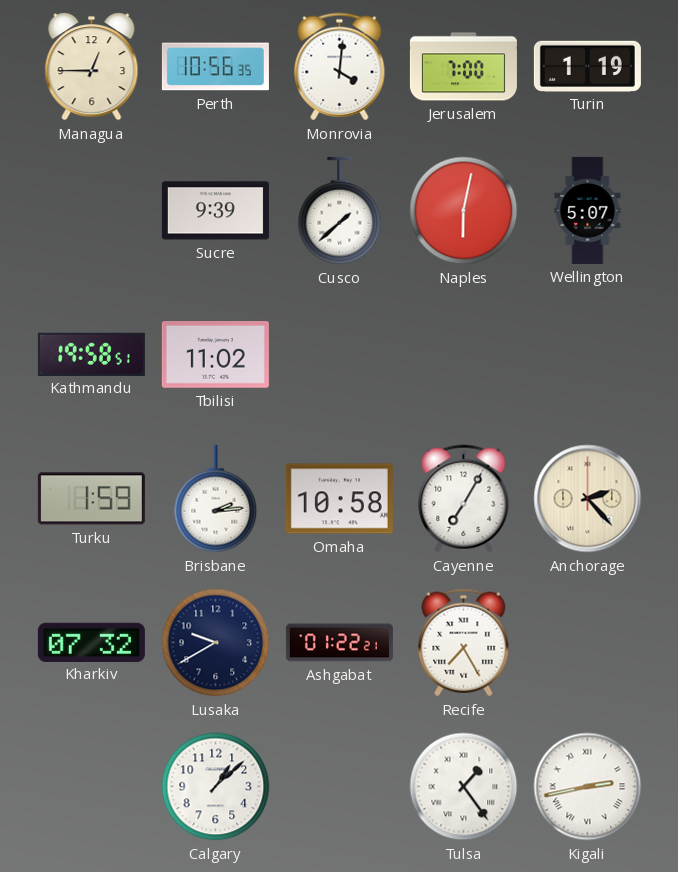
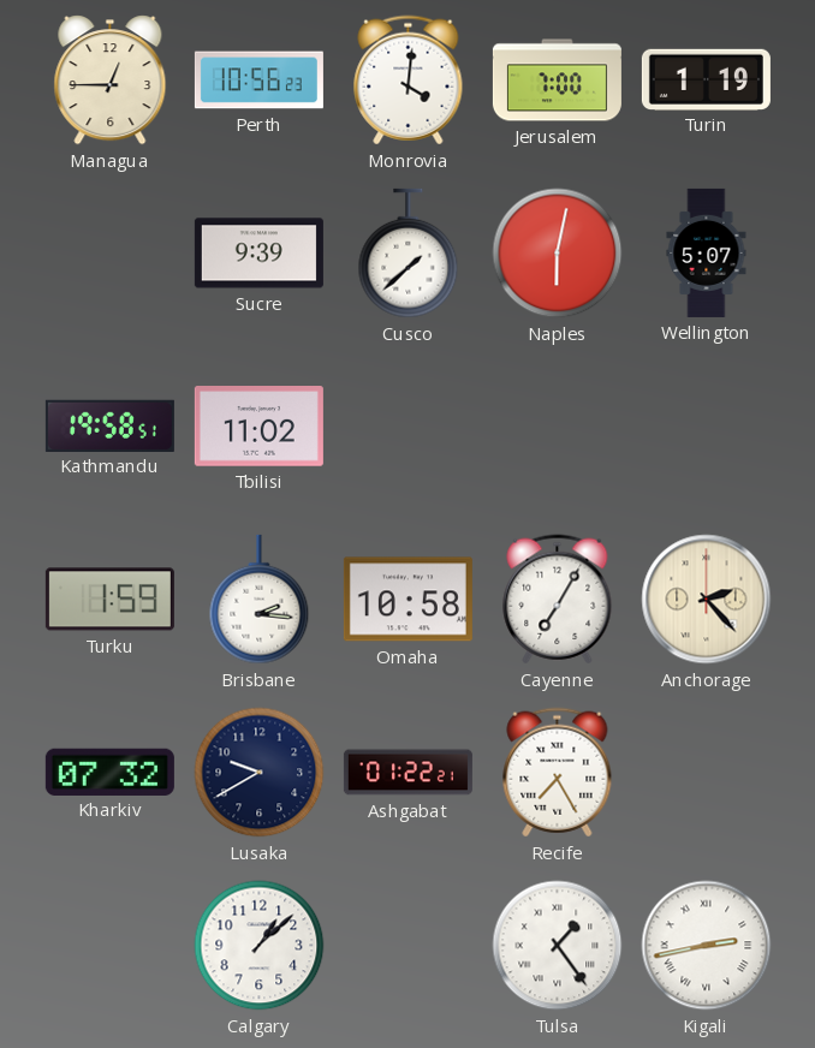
Perth: 10:56:35 -> 10:56:23
Brisbane: 2:14 -> 2:16
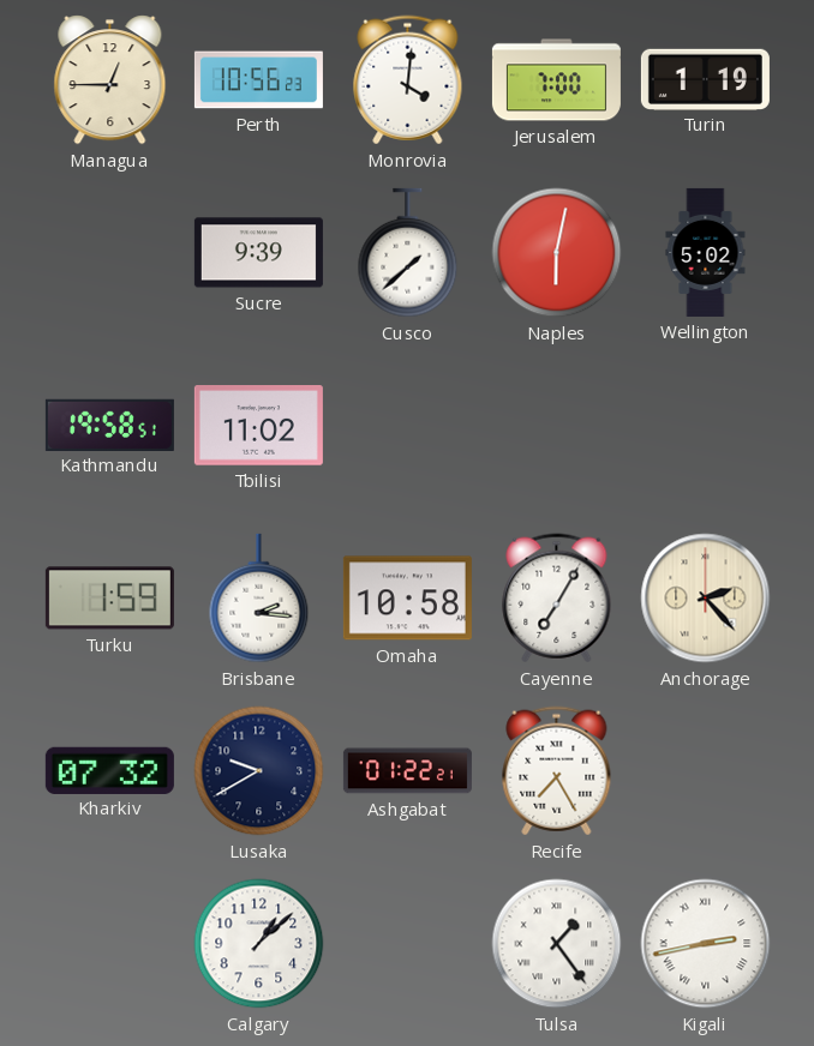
Wellington: 5:07 -> 5:02
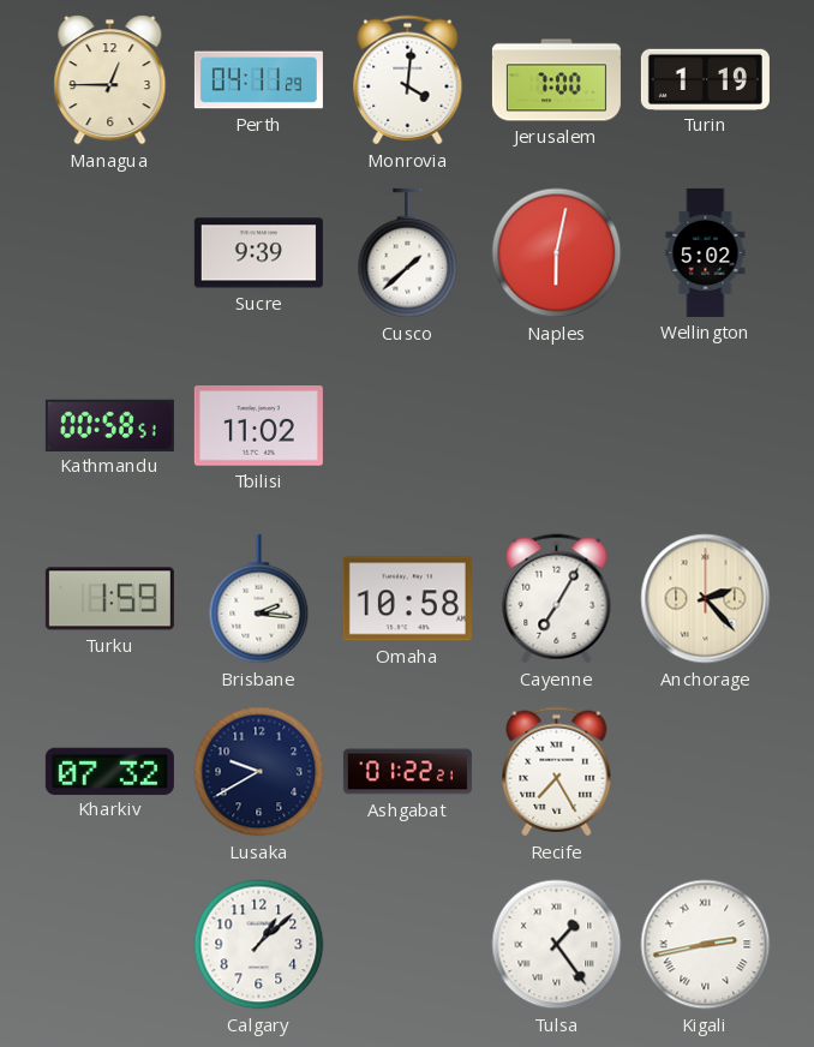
Perth: 10:56 -> 04:11
Kathmandu: 19:58 -> 00:58
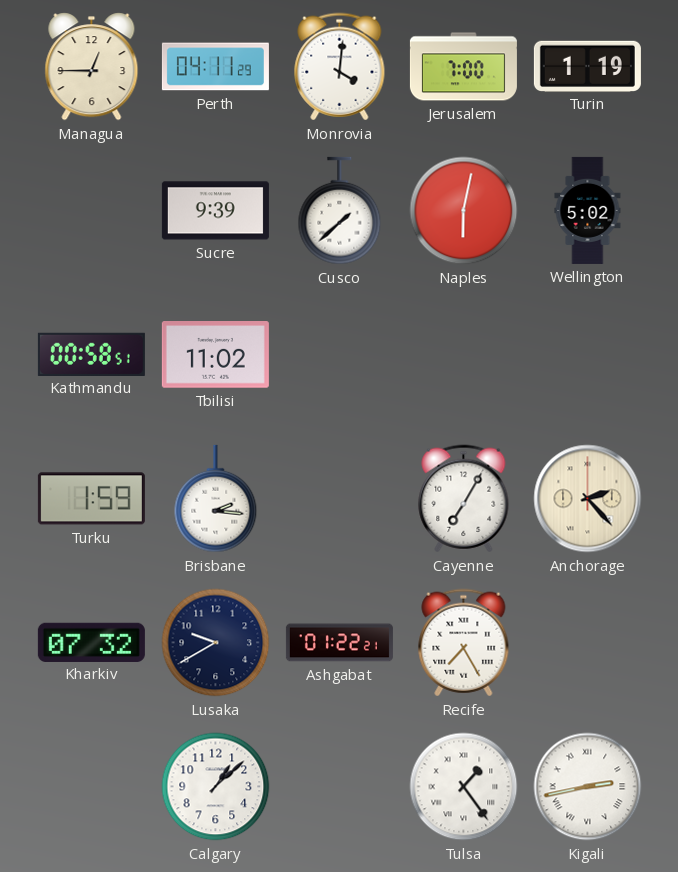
Omaha: 10:58 -> none
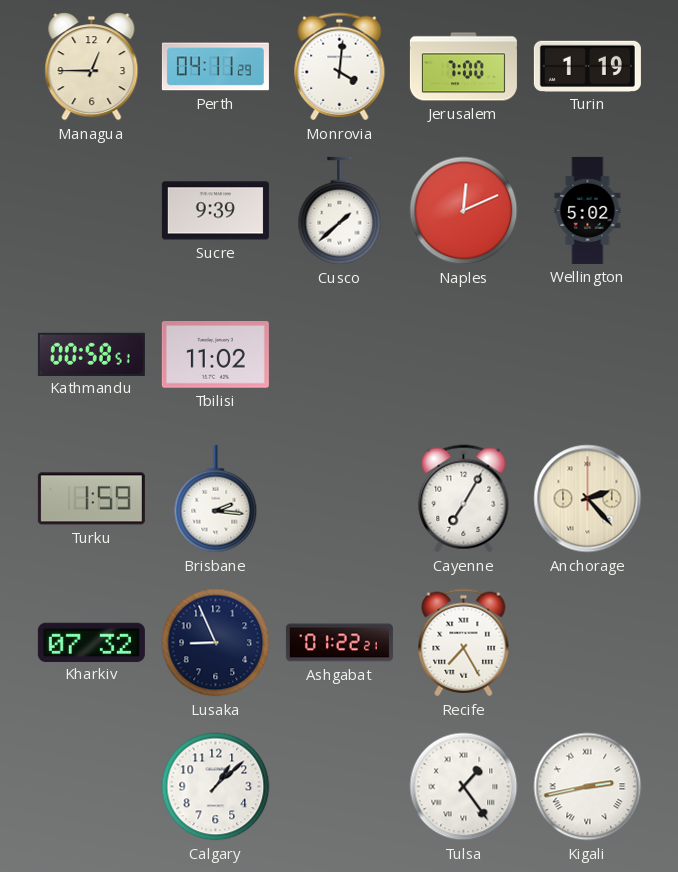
Naples: 6:02 -> 12:11
Lusaka: 9:40 -> 8:56
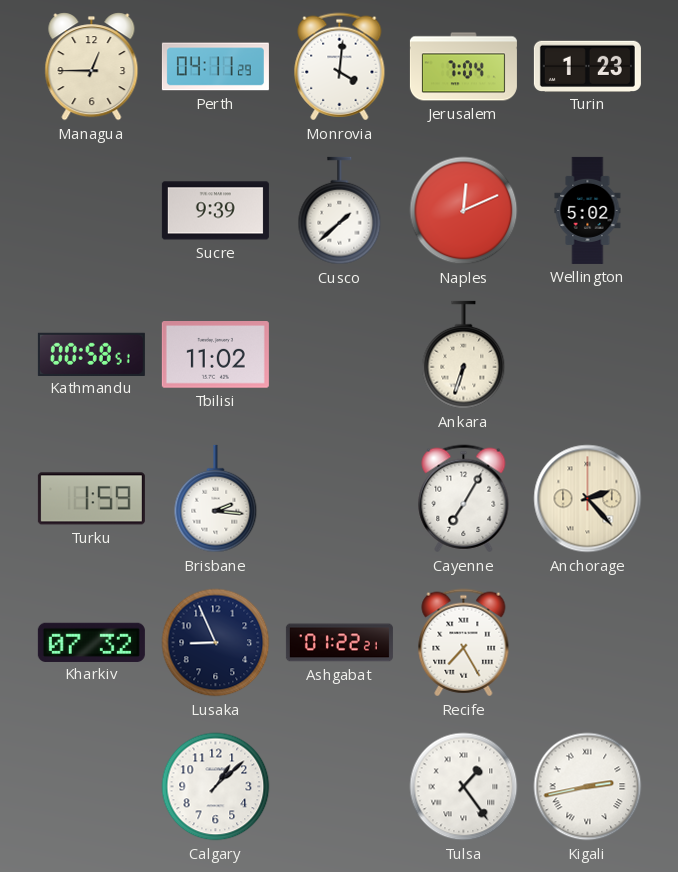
Jerusalem: 7:00 -> 7:04
Turin: 1:19 -> 1:23
Ankara: none -> 6:33
